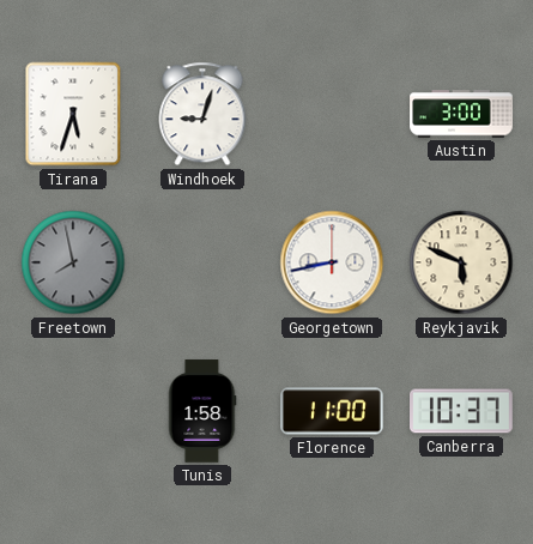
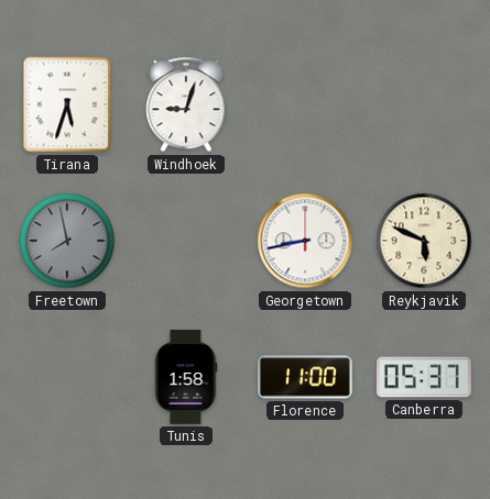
Austin: 3:00 -> none
Canberra: 10:37 -> 05:37
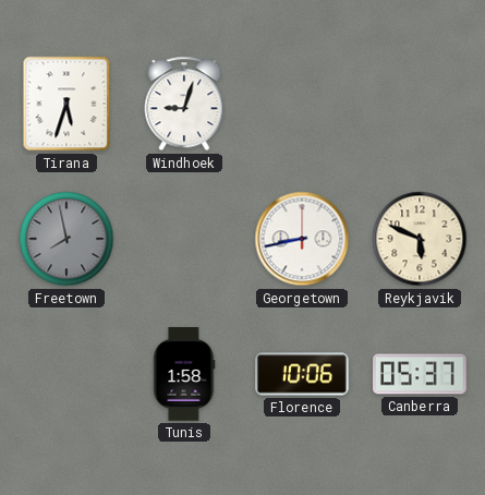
Florence: 11:00 -> 10:06
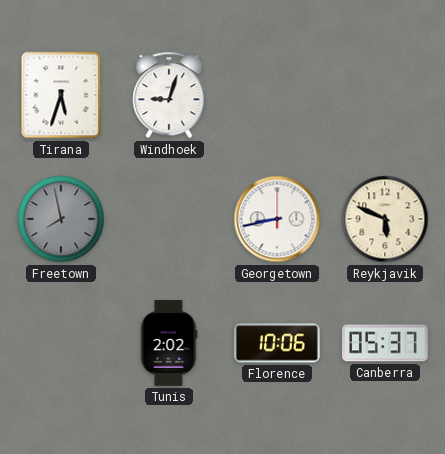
Tunis: 1:58 -> 2:02
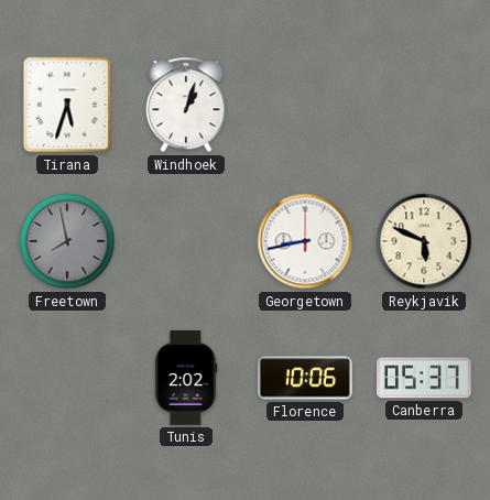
Windhoek: 9:03 -> 1:03
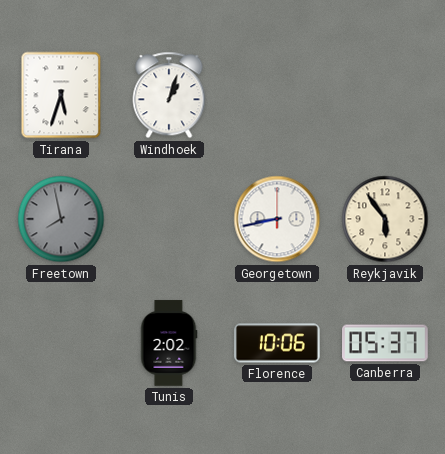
Reykjavik: 5:49 -> 5:54
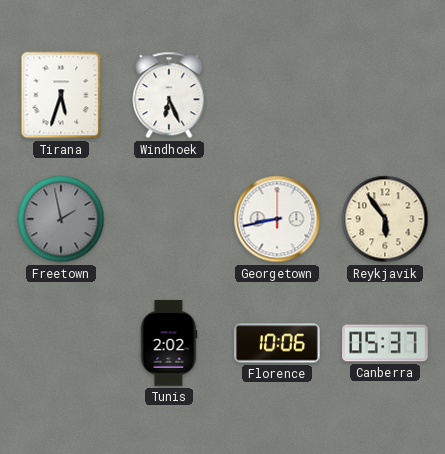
Windhoek: 1:03 -> 6:26
Freetown: 7:58 -> 1:58
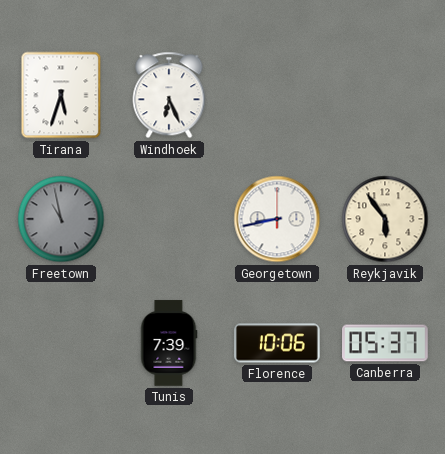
Freetown: 1:58 -> 10:58
Tunis: 2:02 -> 7:39
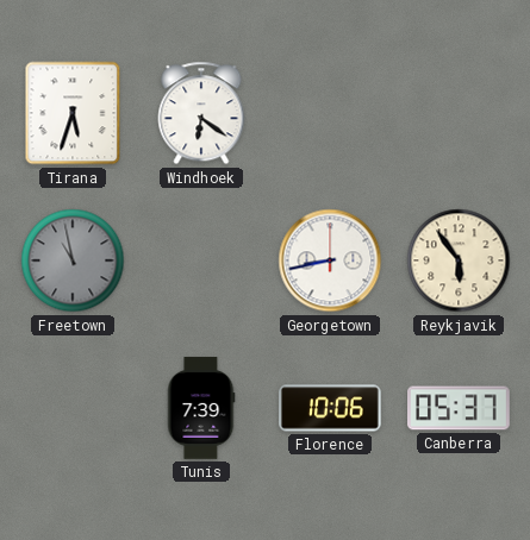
Windhoek: 6:26 -> 6:21
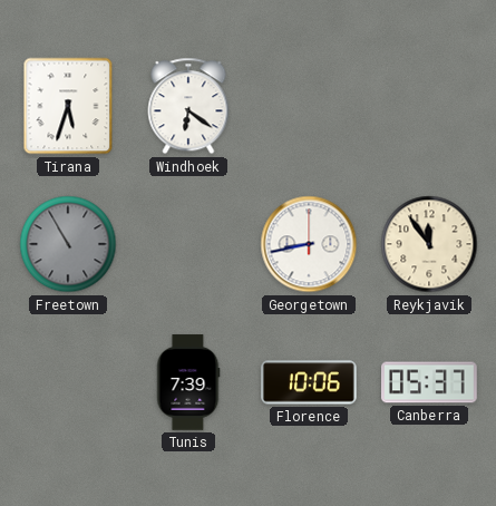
Freetown: 10:58 -> 10:55
Reykjavik: 5:54 -> 11:54
